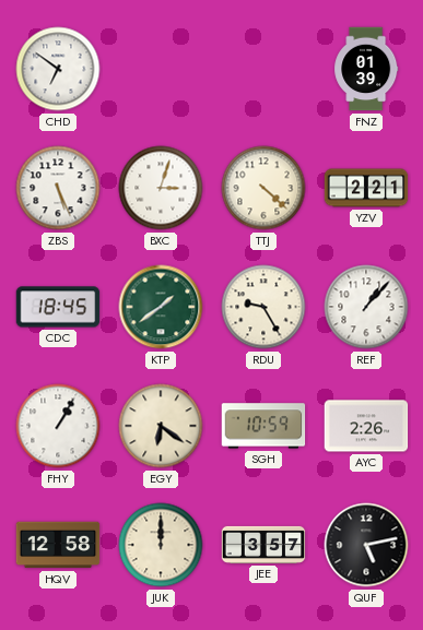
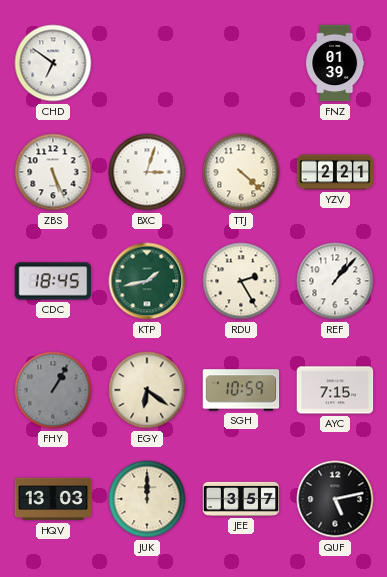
KTP: 1:39 -> 1:43
RDU: 9:25 -> 2:25
FHY dial: white -> grey
AYC: 2:26 -> 7:15
HQV: 12:58 -> 13:03
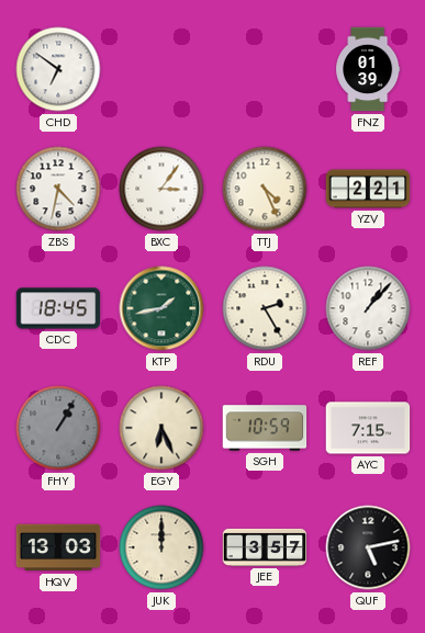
ZBS: 5:26 -> 4:32
BXC: 3:03 -> 3:06
TTJ: 4:22 -> 4:26
EGY: 6:21 -> 6:26
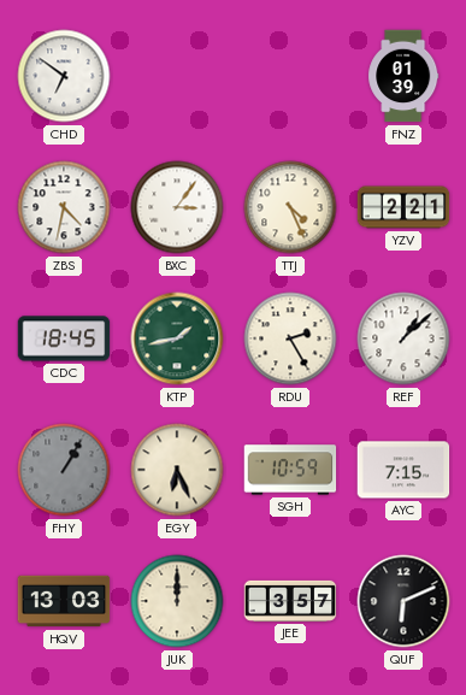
REF: 1:07 -> 1:08
QUF: 5:13 -> 6:11
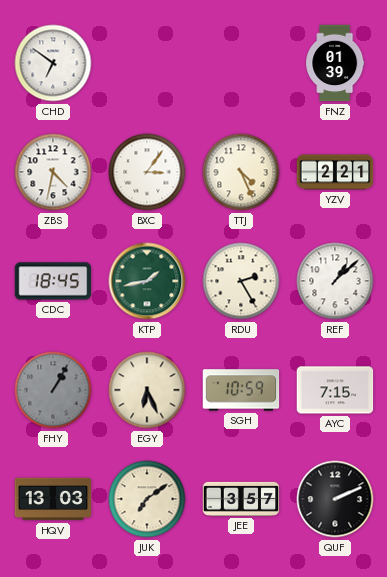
JUK: 12:00 -> 7:09
QUF: 6:11 -> 2:11
